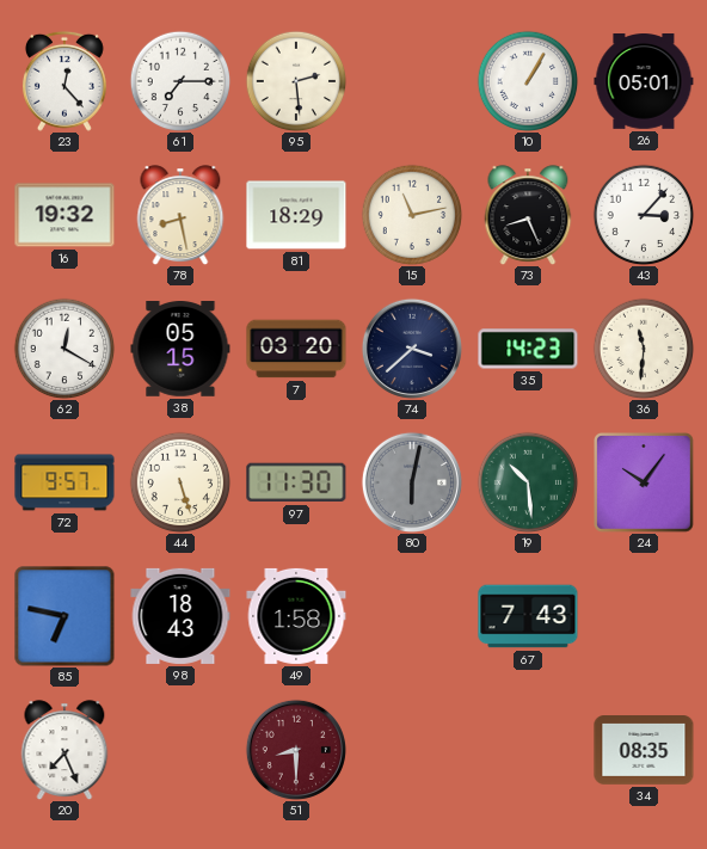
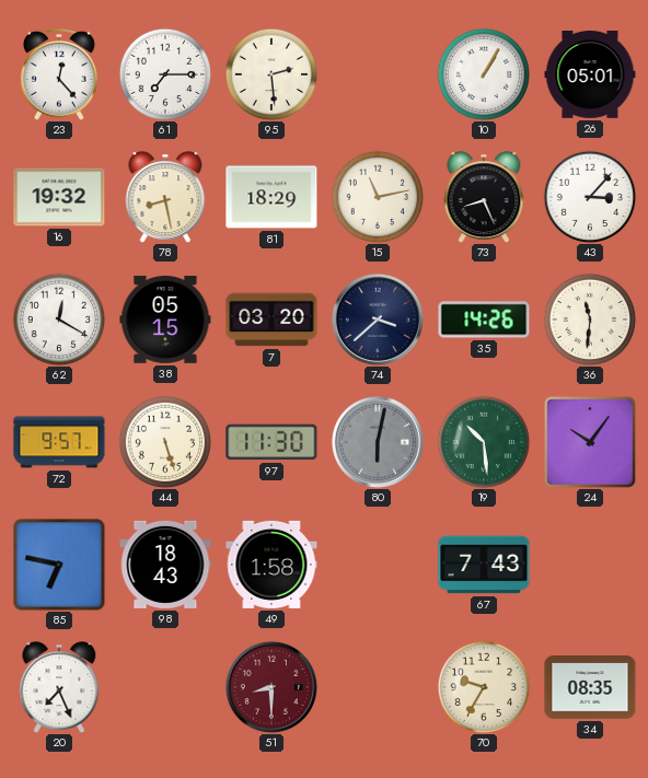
35: 14:23 -> 14:26
70: none -> 9:35
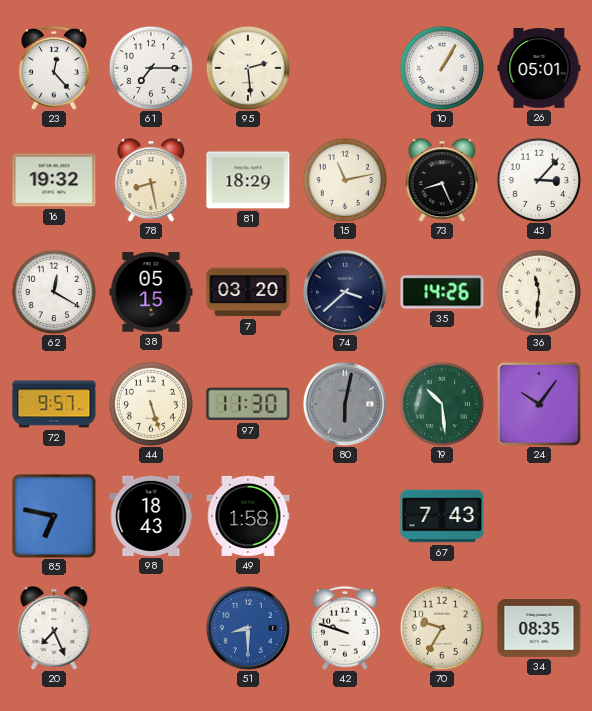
51 dial: burgundy -> blue
42: none -> 9:48
